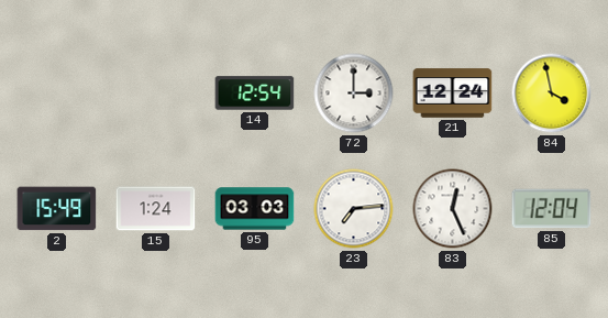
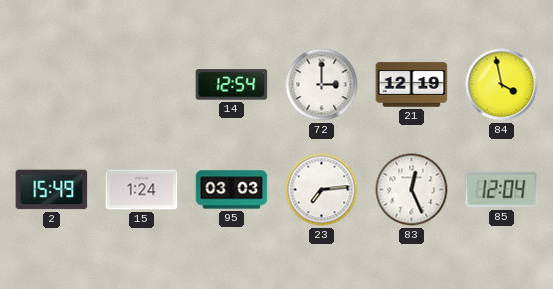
21: 12:24 -> 12:19
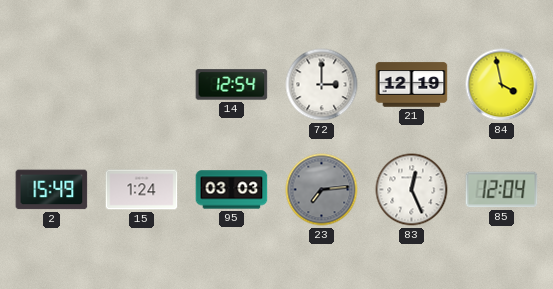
23 dial: white -> grey
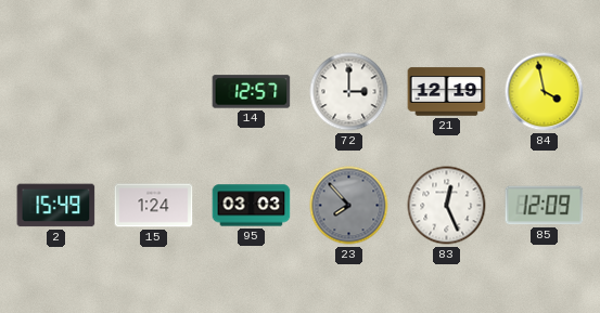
14: 12:54 -> 12:57
23: 7:14 -> 7:53
85: 12:04 -> 12:09
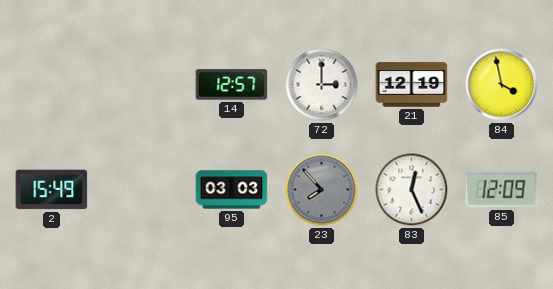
15: 1:24 -> none
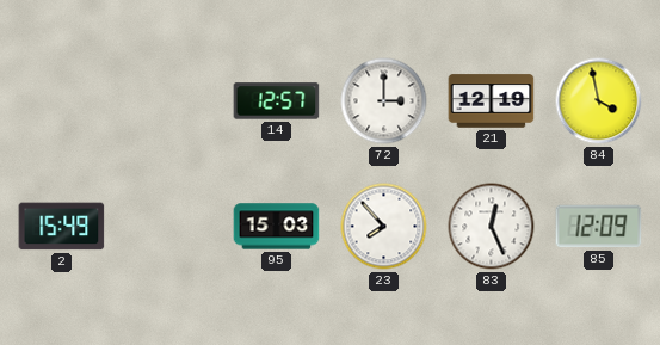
95: 03:03 -> 15:03
23 dial: grey -> white
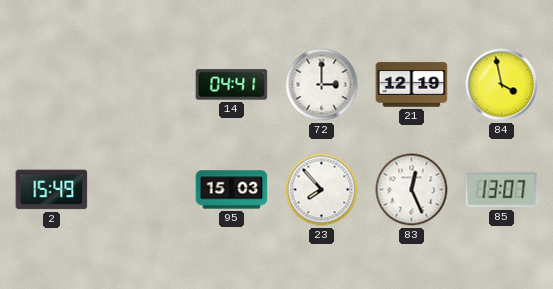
14: 12:57 -> 04:41
85: 12:09 -> 13:07
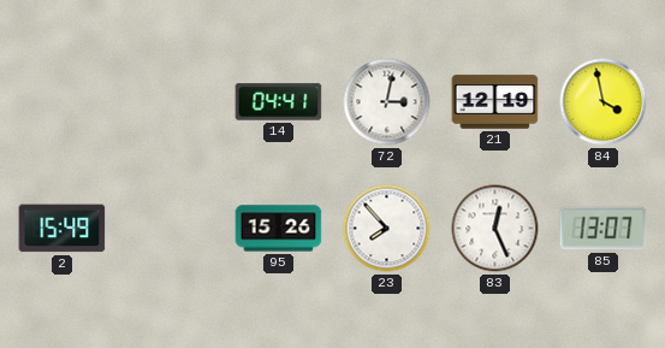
72: 3:00 -> 3:02
95: 15:03 -> 15:26
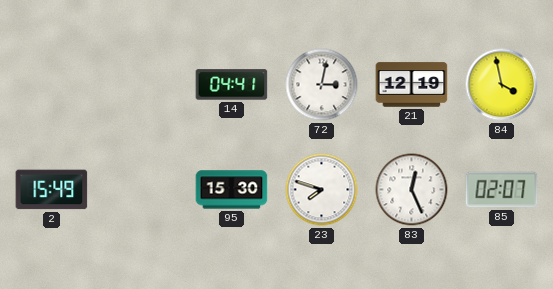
95: 15:26 -> 15:30
23: 7:53 -> 7:48
85: 13:07 -> 02:07
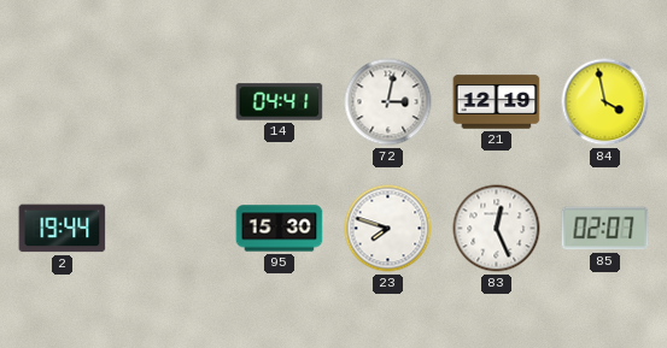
2: 15:49 -> 19:44
